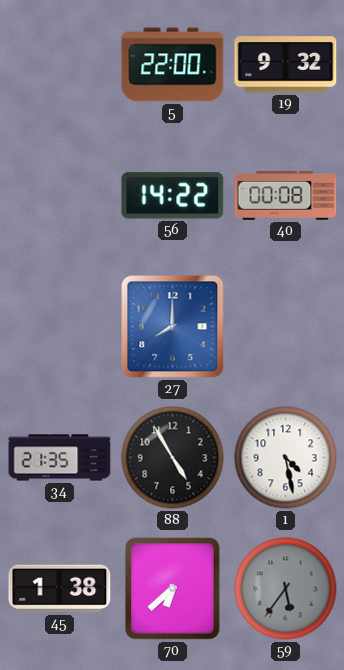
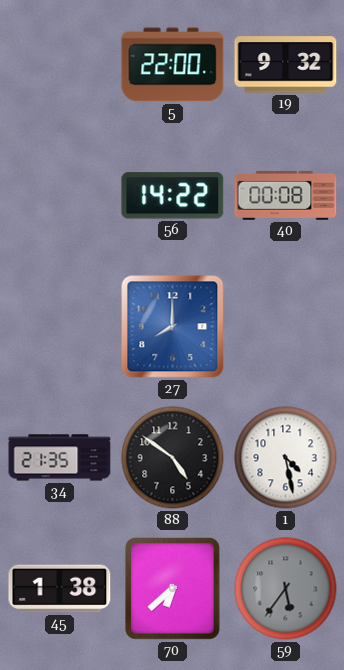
88: 4:55 -> 4:51
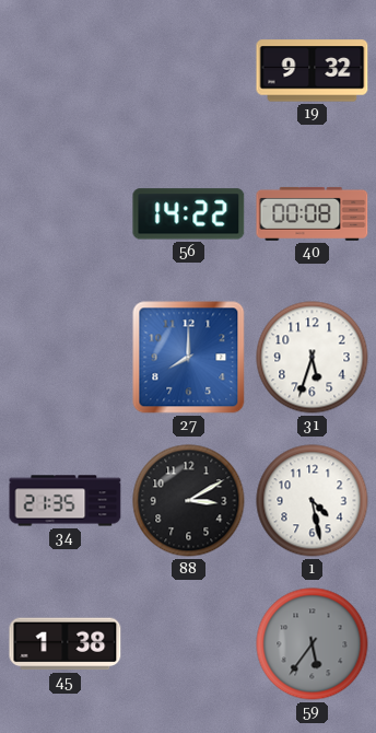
5: 22:00 -> none
31: none -> 5:33
88: 4:51 -> 3:10
70: 6:38 -> none
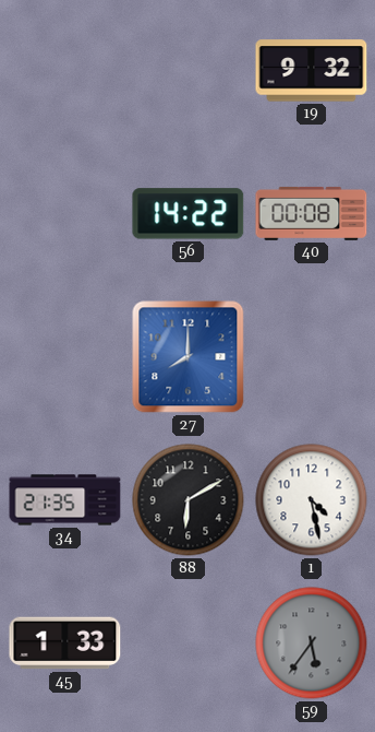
31: 5:33 -> none
88: 3:10 -> 6:10
45: 1:38 -> 1:33
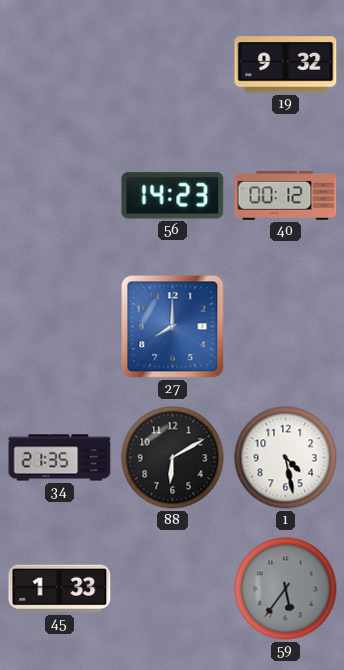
56: 14:22 -> 14:23
40: 00:08 -> 00:12
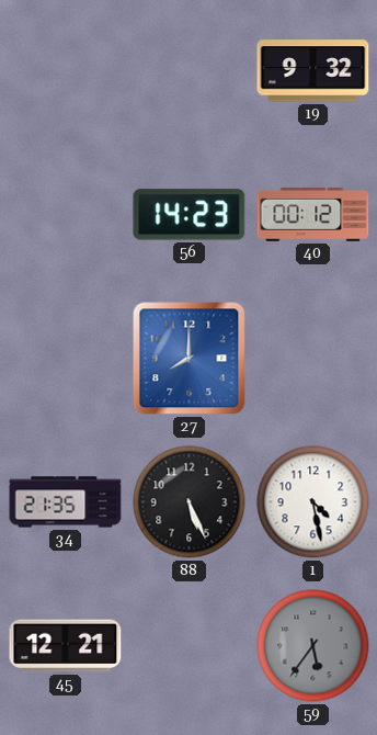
88: 6:10 -> 5:26
45: 1:33 -> 12:21
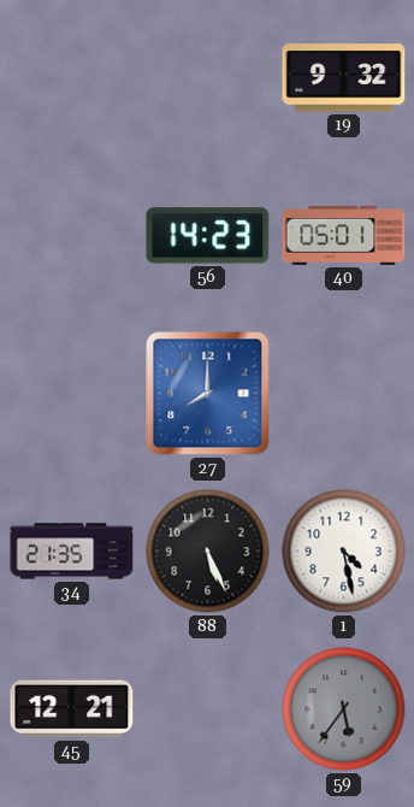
40: 00:12 -> 05:01
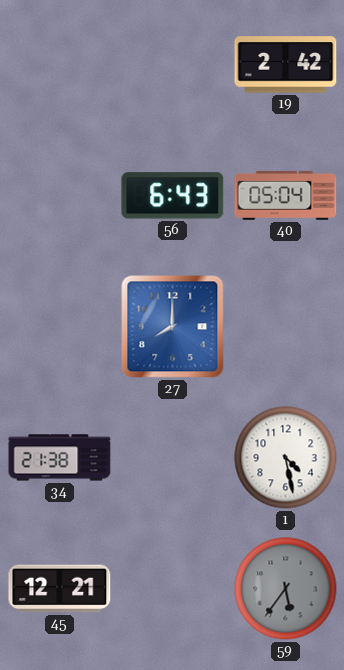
19: 9:32 -> 2:42
56: 14:23 -> 6:43
40: 05:01 -> 05:04
34: 21:35 -> 21:38
88: 5:26 -> none
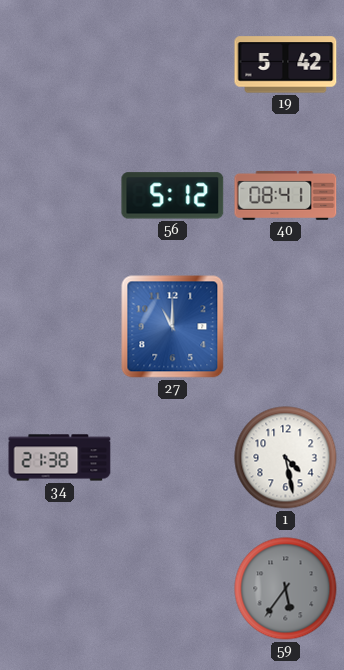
19: 2:42 -> 5:42
56: 6:43 -> 5:12
40: 05:04 -> 08:41
27: 8:00 -> 11:00
45: 12:21 -> none
